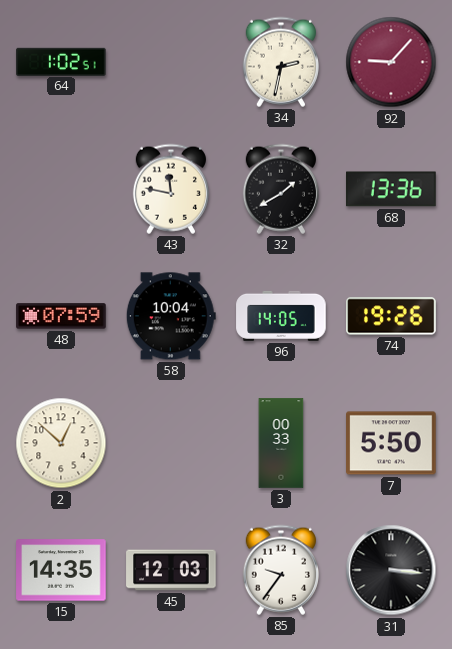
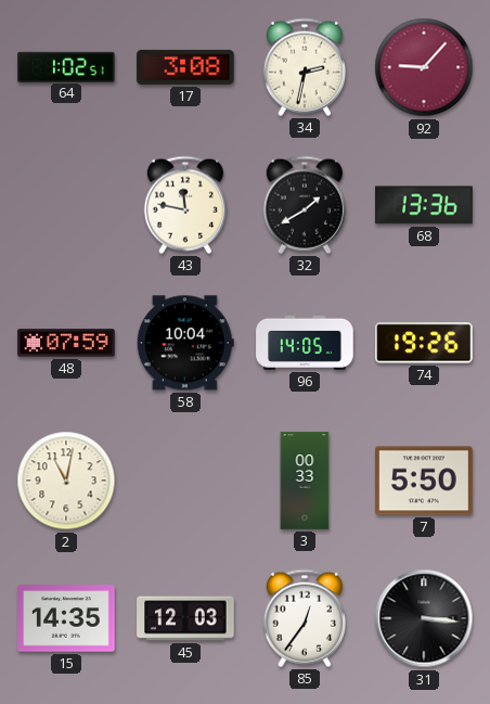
17: none -> 3:08
2: 12:52 -> 11:02
85: 9:36 -> 12:36
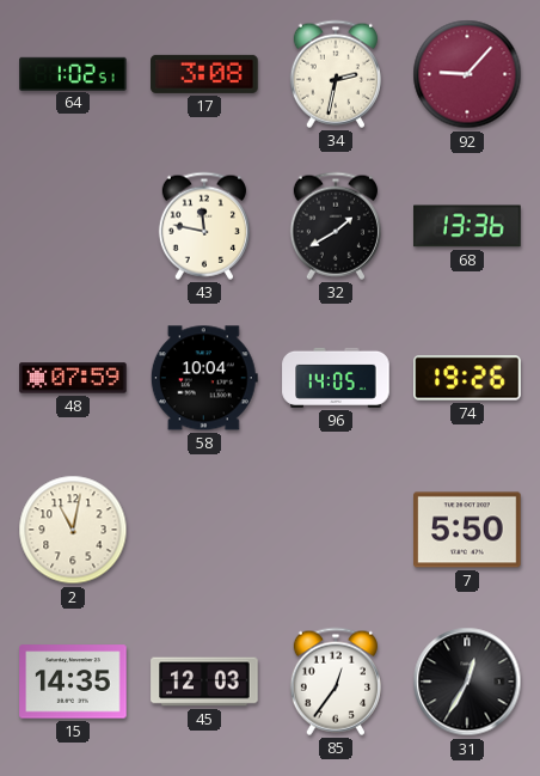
3: 00:33 -> none
31: 3:16 -> 12:35
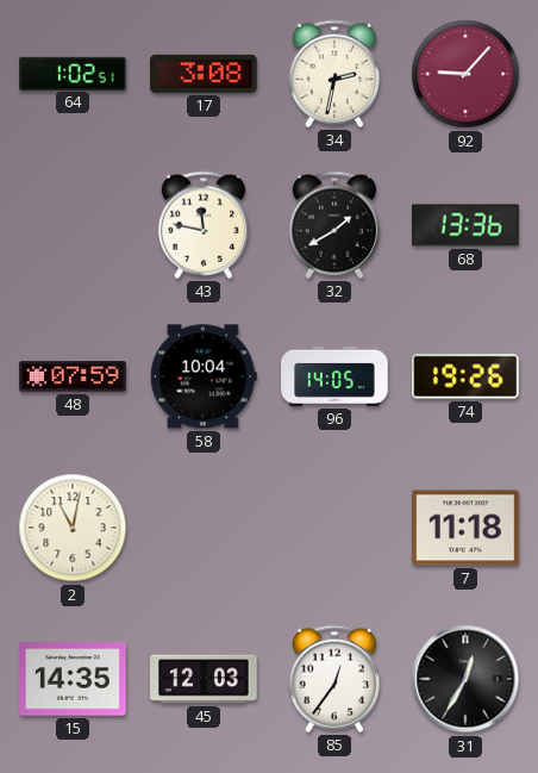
7: 5:50 -> 11:18
